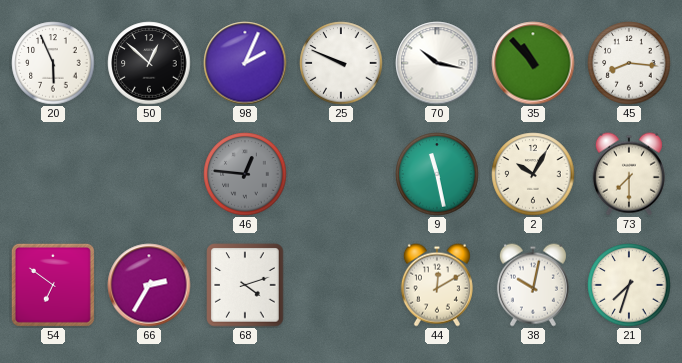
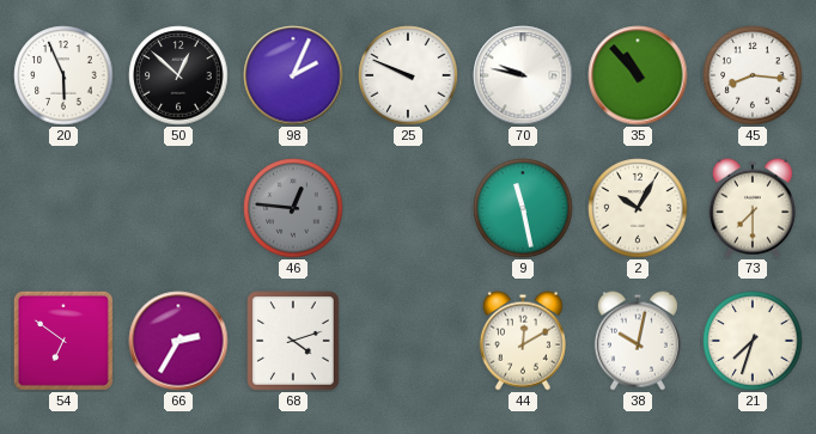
70: 10:17 -> 9:47
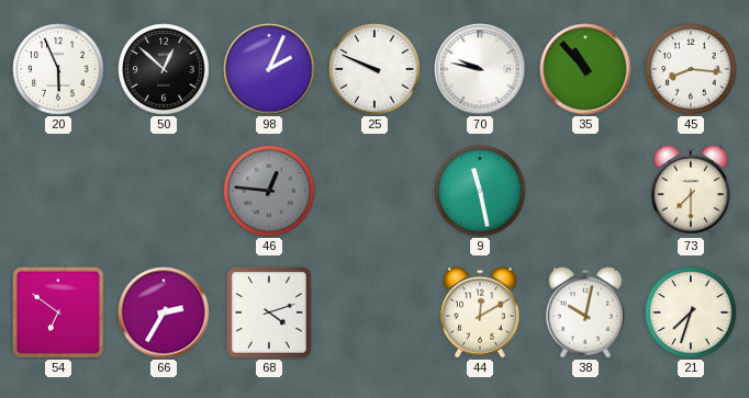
2: 10:05 -> none
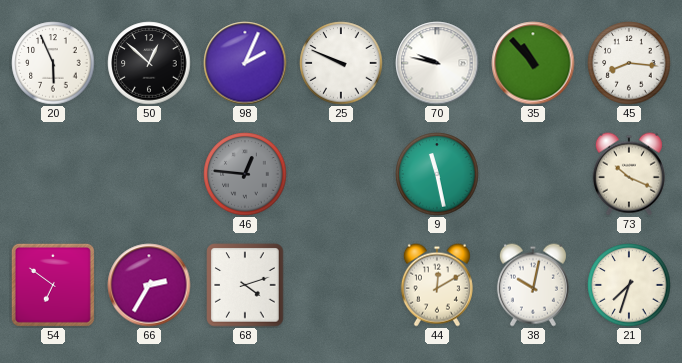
73: 7:30 -> 10:19
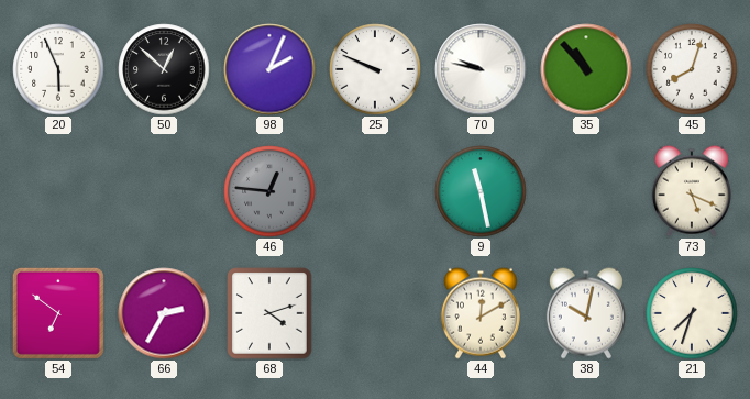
45: 8:16 -> 8:03
73: 10:19 -> 5:19
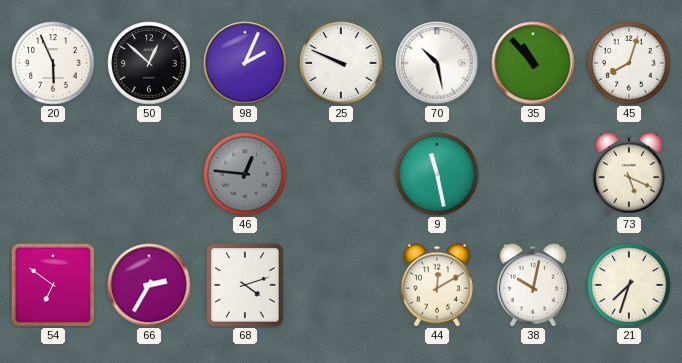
70: 9:47 -> 10:28
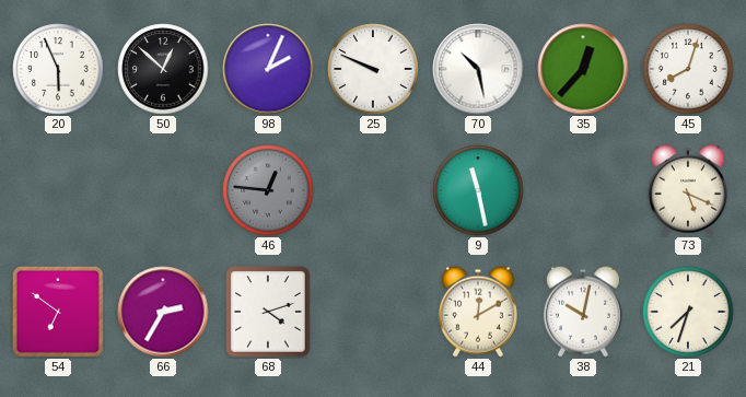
35: 10:53 -> 12:37
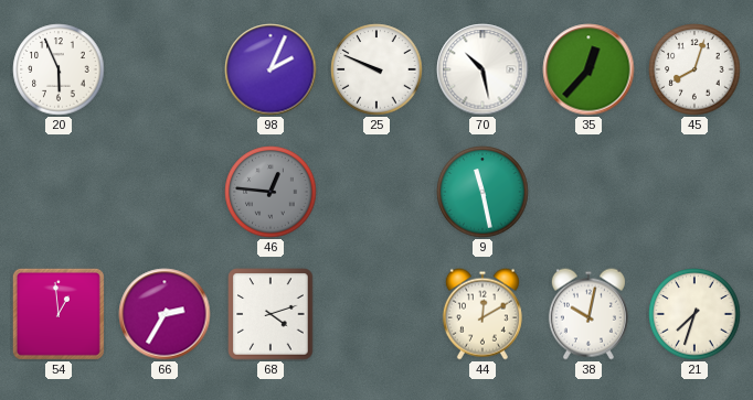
50: 12:52 -> none
73: 5:19 -> none
54: 6:51 -> 12:59
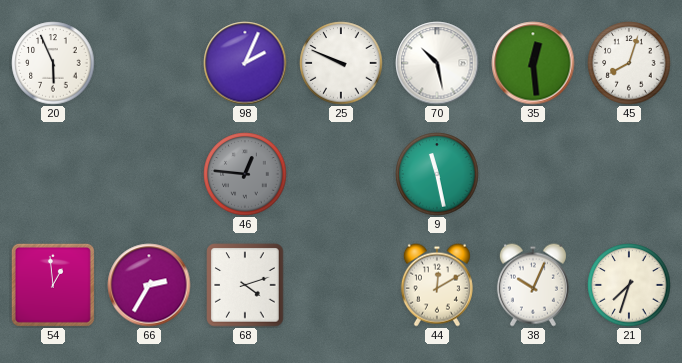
35: 12:37 -> 12:29
38: 10:02 -> 10:04
